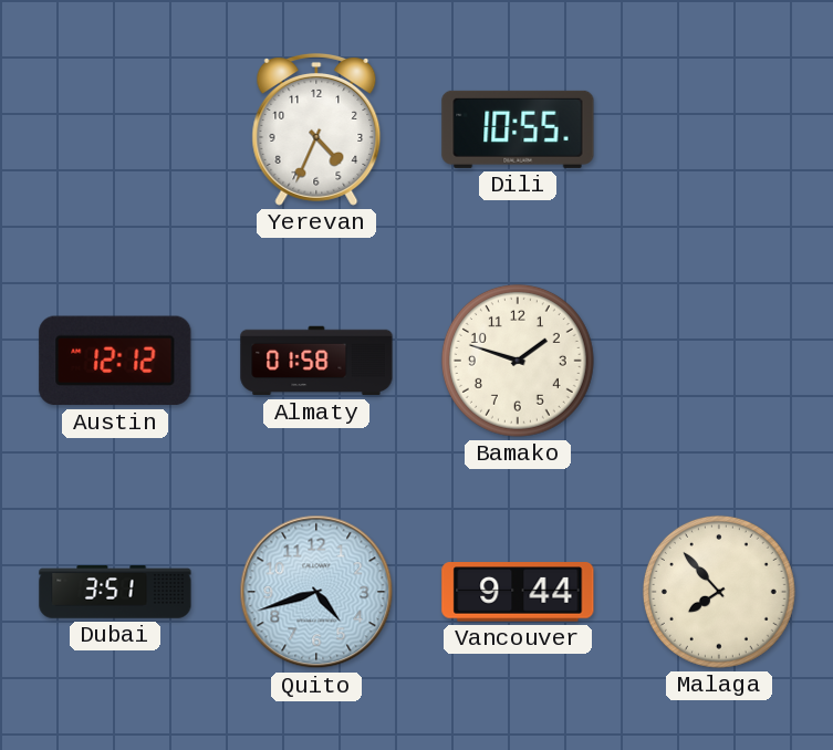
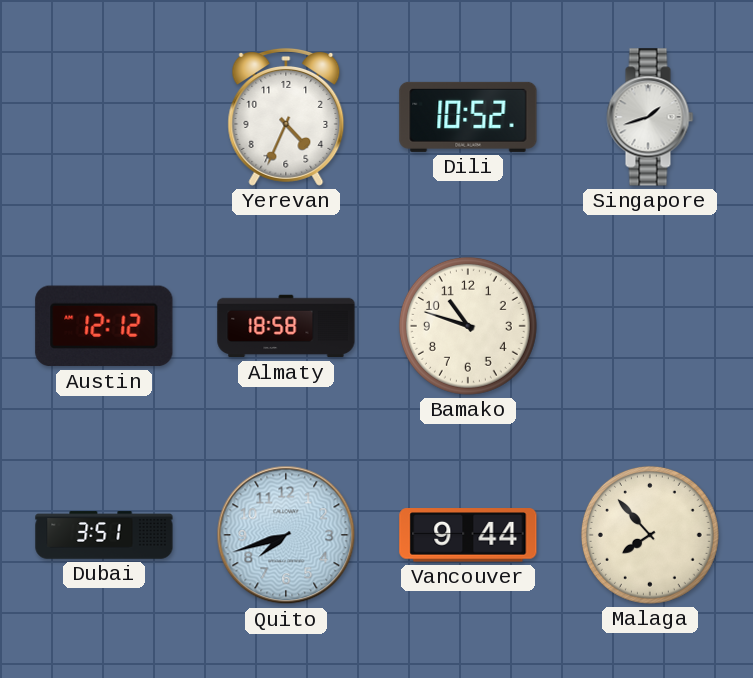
Dili: 10:55 -> 10:52
Singapore: none -> 1:42
Almaty: 01:58 -> 18:58
Bamako: 1:48 -> 10:48
Quito: 4:42 -> 7:42
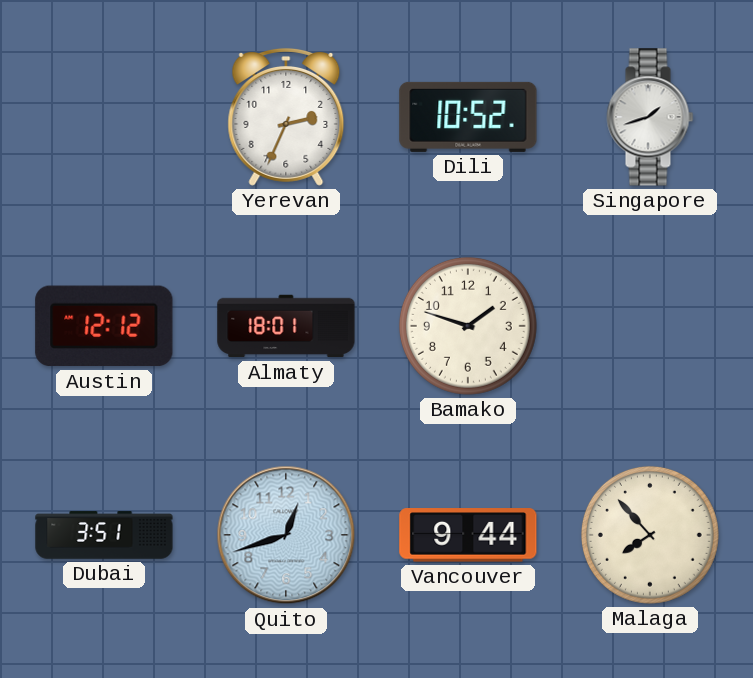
Yerevan: 4:34 -> 2:34
Almaty: 18:58 -> 18:01
Bamako: 10:48 -> 1:48
Quito: 7:42 -> 12:42
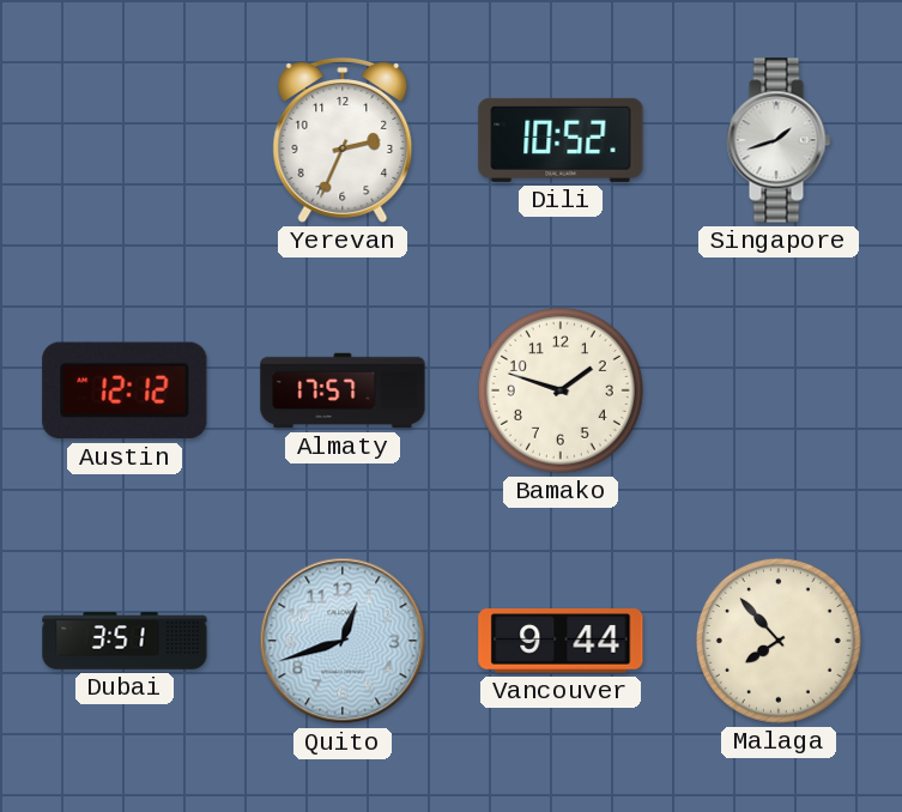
Almaty: 18:01 -> 17:57
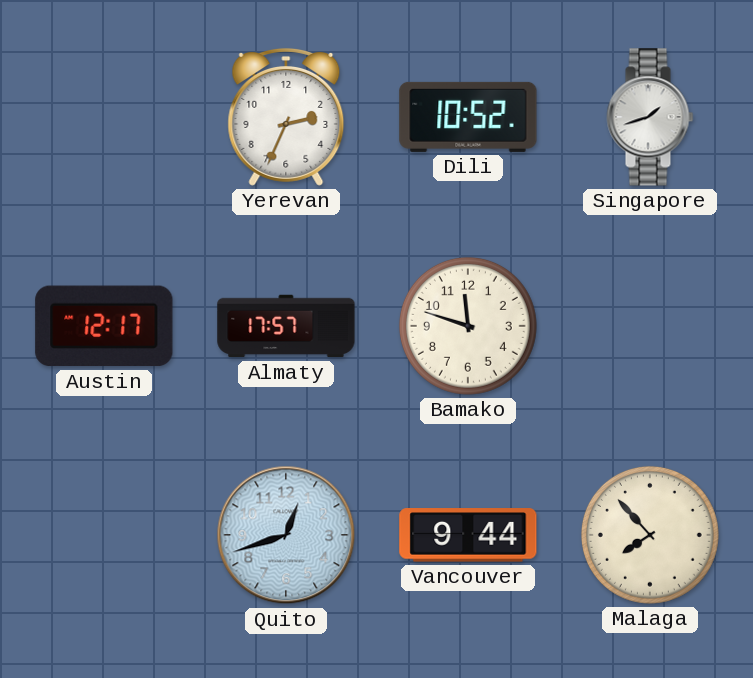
Austin: 12:12 -> 12:17
Bamako: 1:48 -> 11:48
Dubai: 3:51 -> none
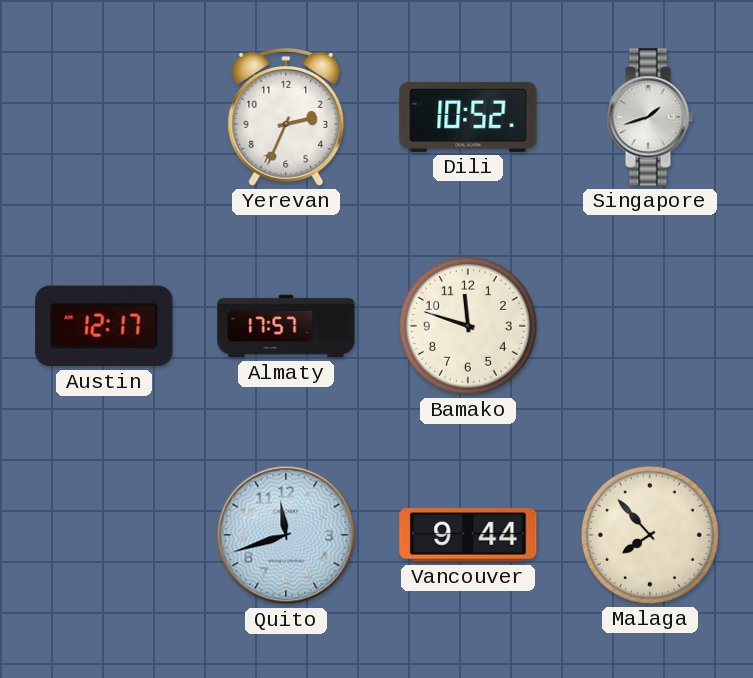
Quito: 12:42 -> 11:42
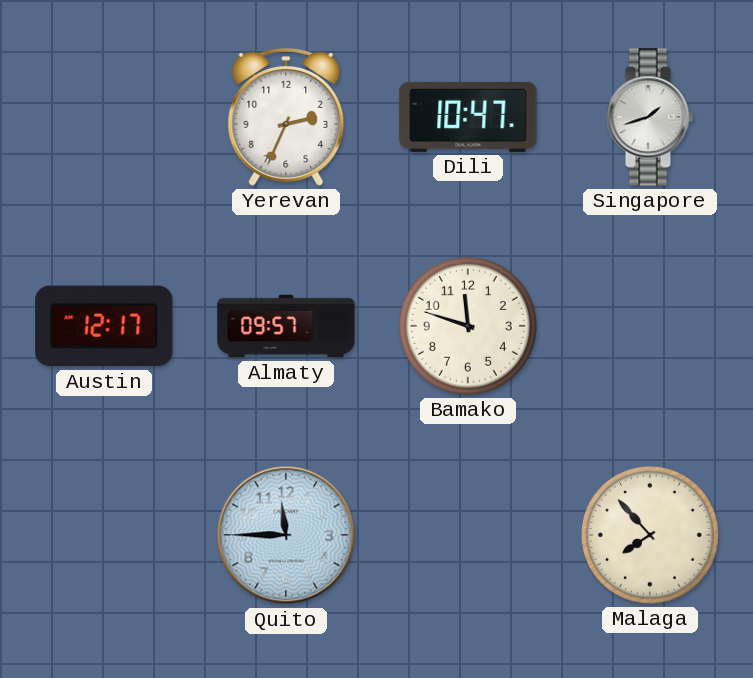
Dili: 10:52 -> 10:47
Almaty: 17:57 -> 09:57
Quito: 11:42 -> 11:45
Vancouver: 9:44 -> none
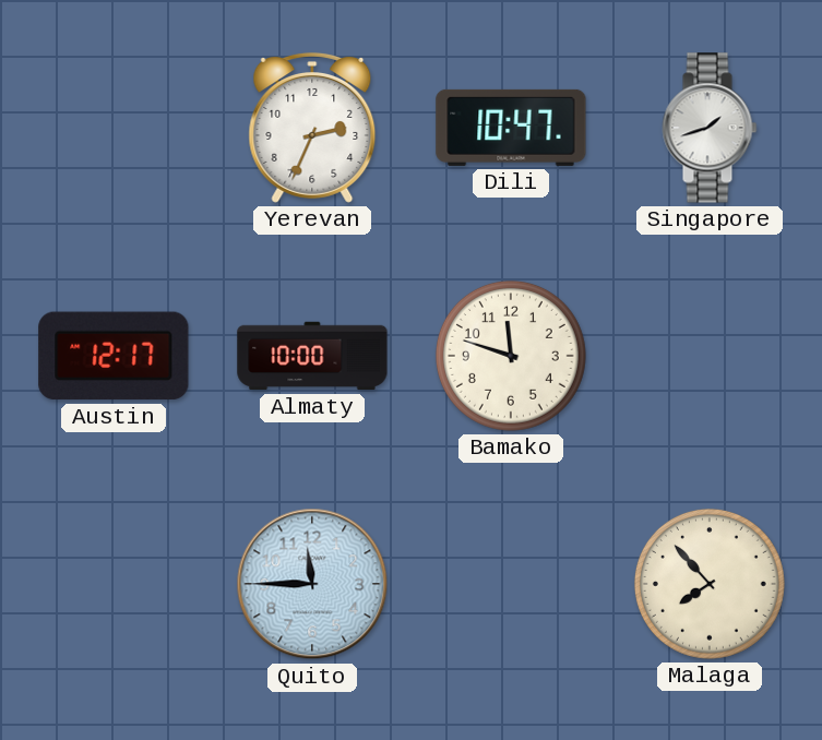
Almaty: 09:57 -> 10:00
